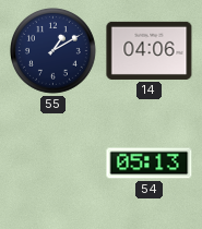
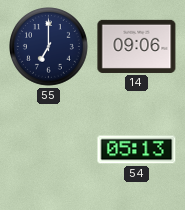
55: 1:10 -> 7:00
14: 04:06 -> 09:06
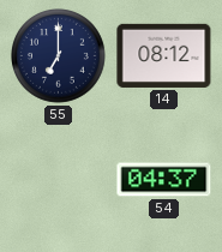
14: 09:06 -> 08:12
54: 05:13 -> 04:37
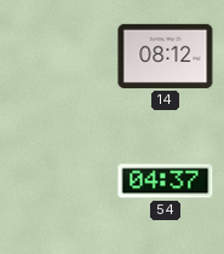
55: 7:00 -> none
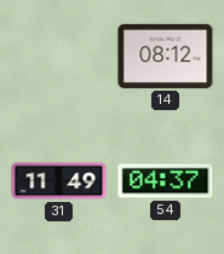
31: none -> 11:49
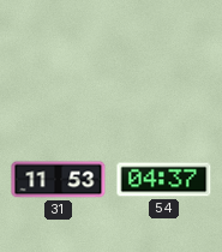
14: 08:12 -> none
31: 11:49 -> 11:53
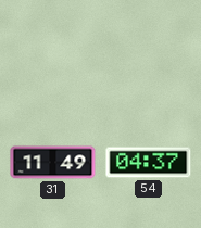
31: 11:53 -> 11:49
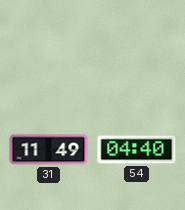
54: 04:37 -> 04:40
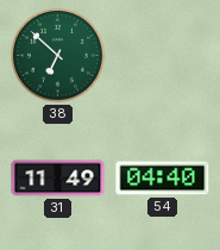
38: none -> 6:52
